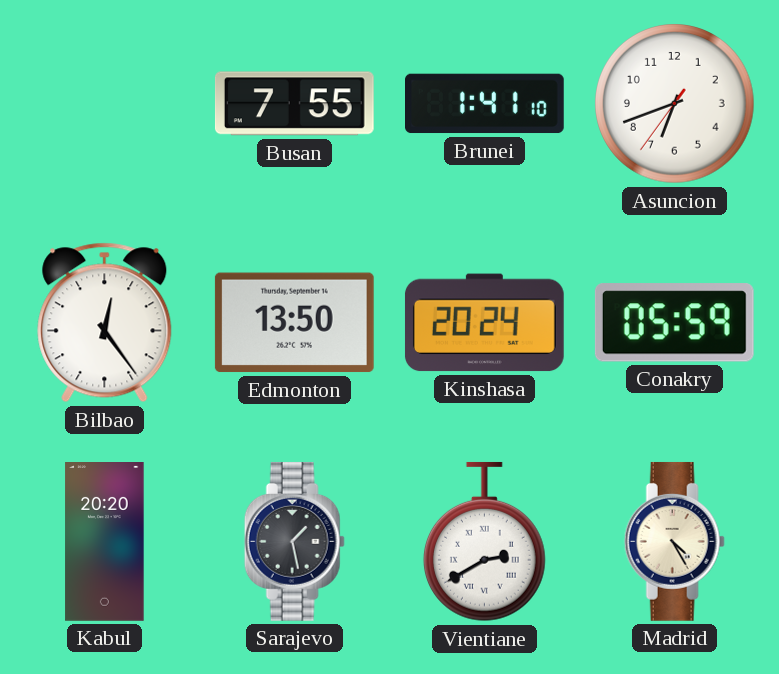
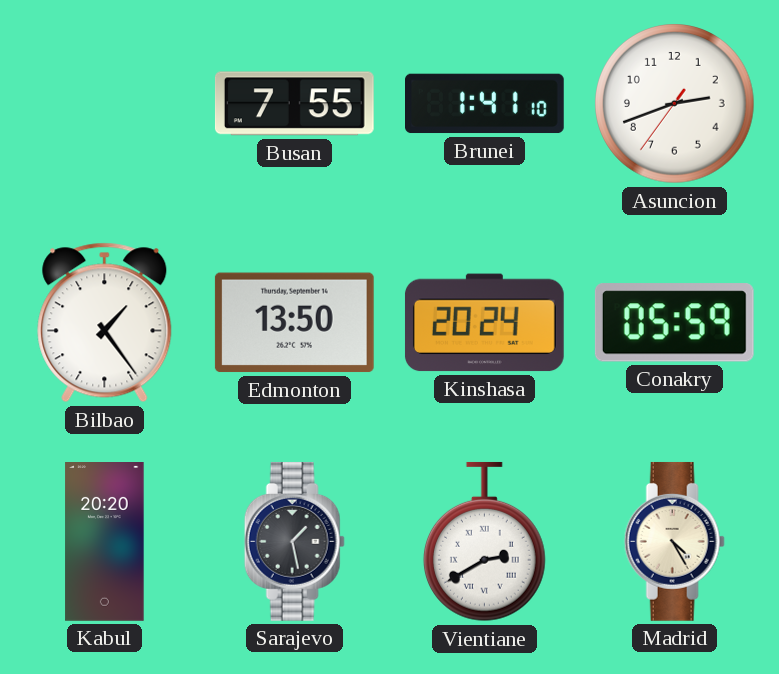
Asuncion: 6:41 -> 2:41
Bilbao: 12:24 -> 1:24
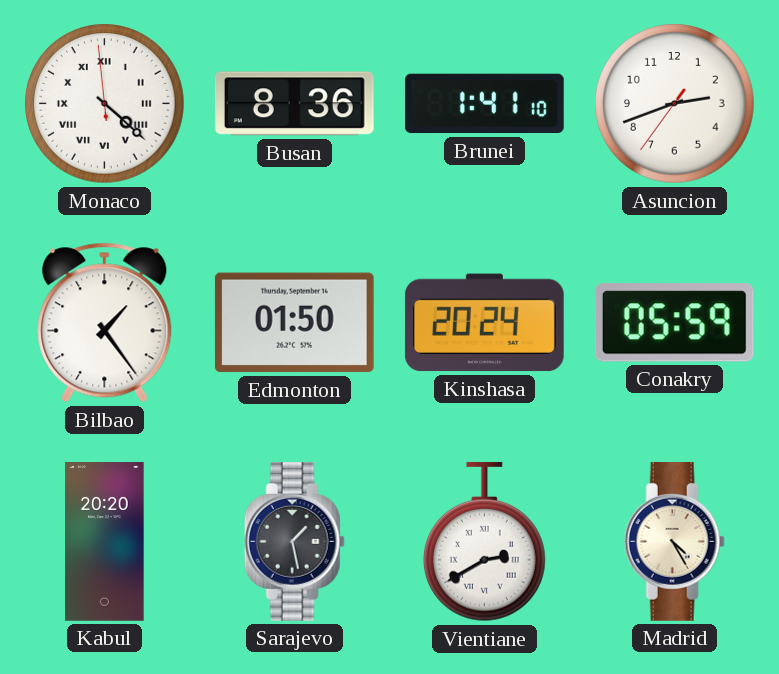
Monaco: none -> 4:21
Busan: 7:55 -> 8:36
Edmonton: 13:50 -> 01:50
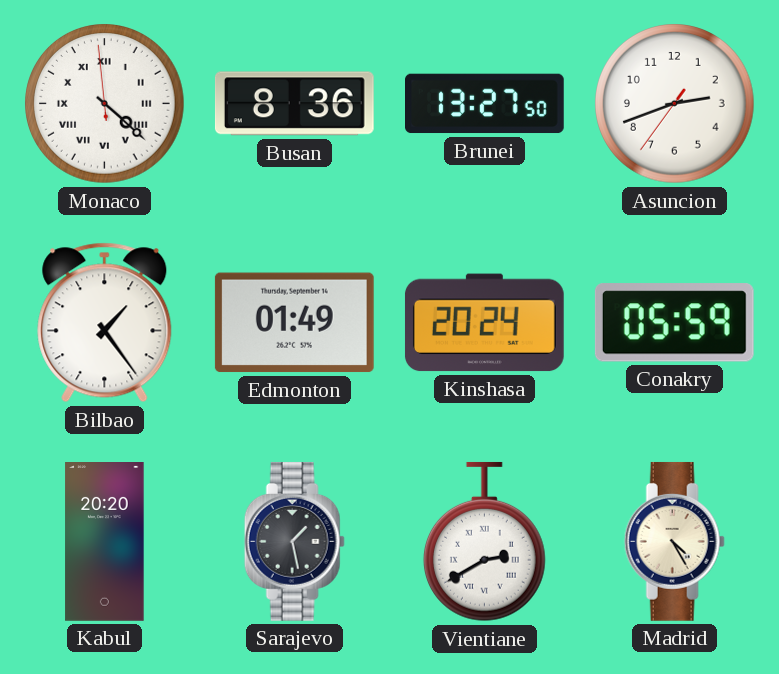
Brunei: 1:41 -> 13:27
Edmonton: 01:50 -> 01:49
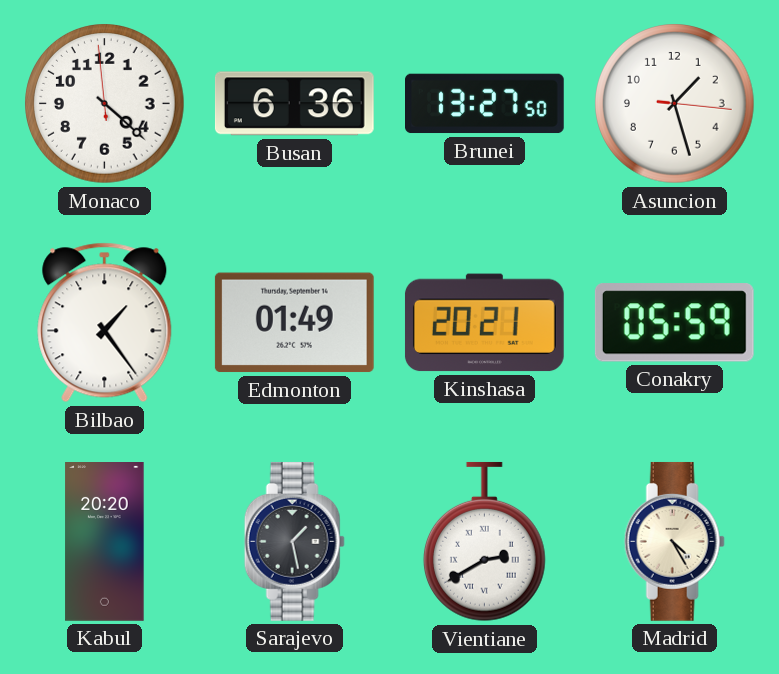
Monaco numerals: Roman -> Arabic
Busan: 8:36 -> 6:36
Asuncion: 2:41 -> 1:27
Kinshasa: 20:24 -> 20:21
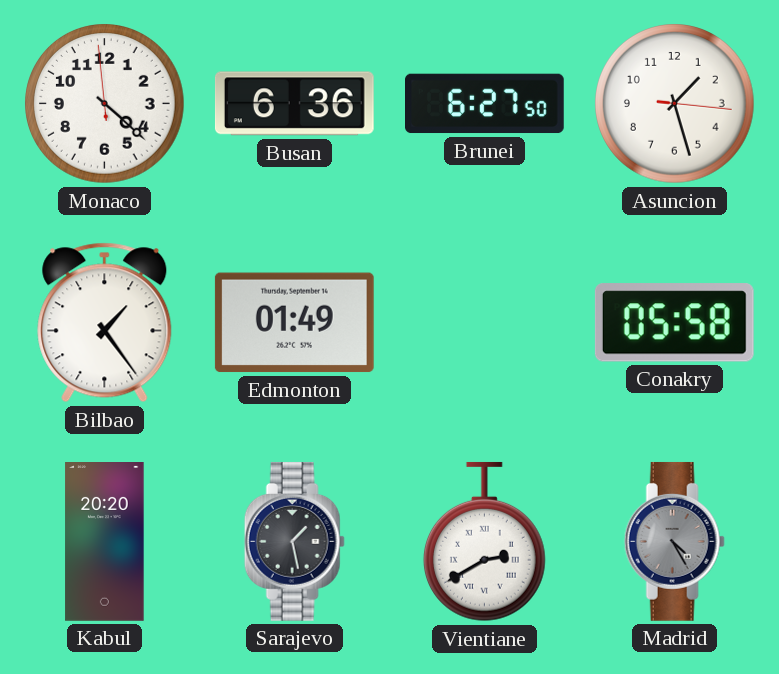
Brunei: 13:27 -> 6:27
Kinshasa: 20:21 -> none
Conakry: 05:59 -> 05:58
Madrid dial: cream -> grey
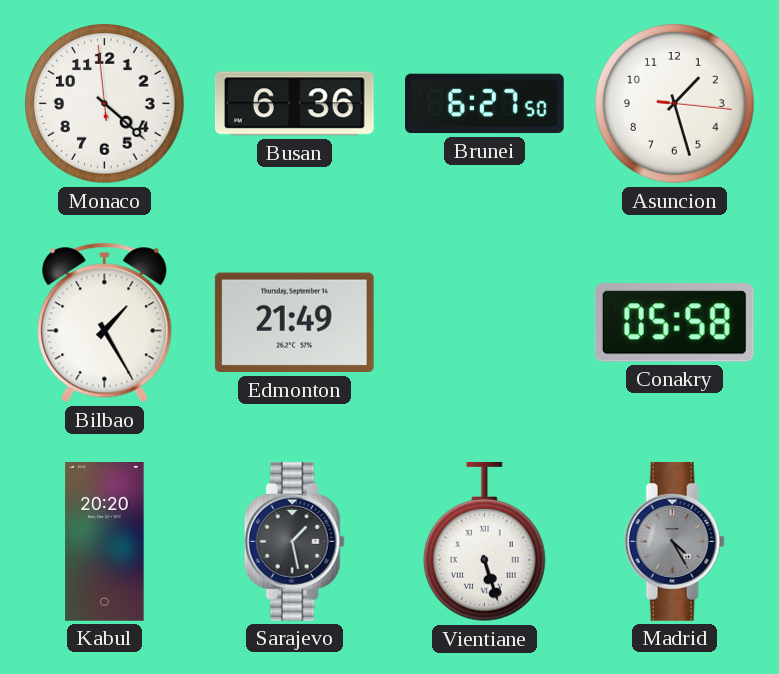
Bilbao: 1:24 -> 1:25
Edmonton: 01:49 -> 21:49
Vientiane: 2:40 -> 5:27
